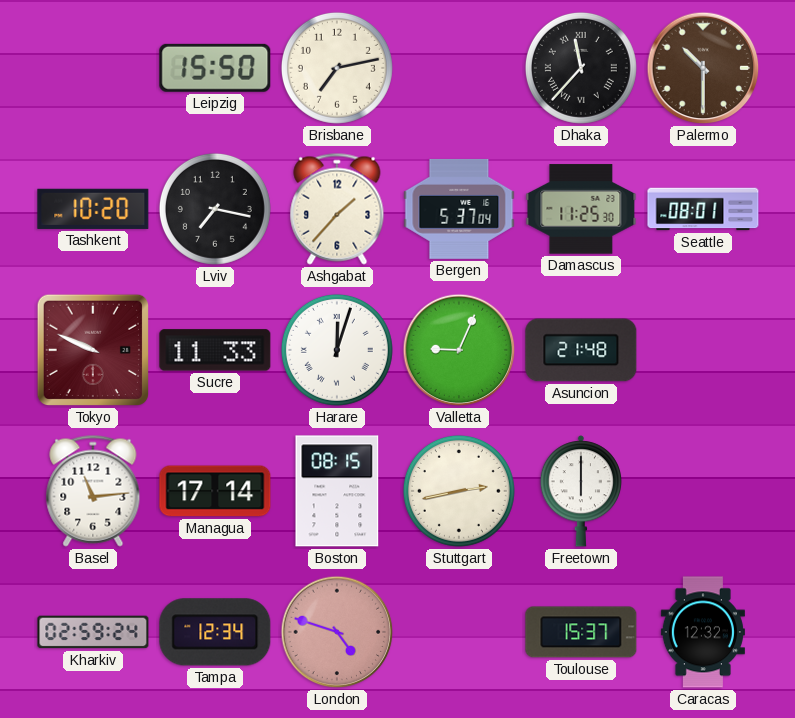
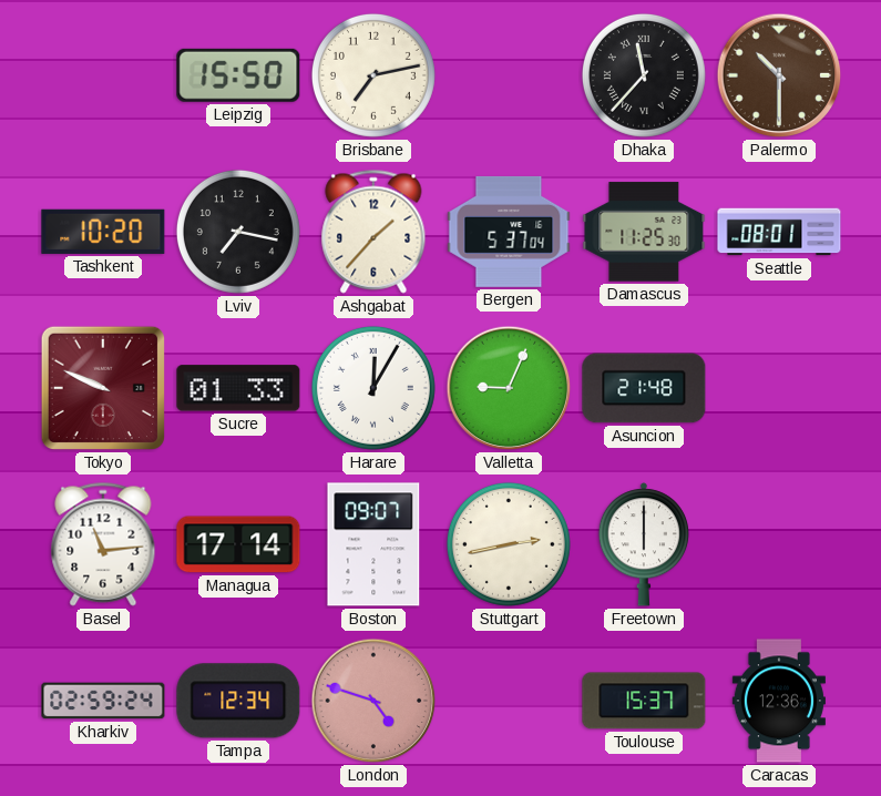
Sucre: 11:33 -> 01:33
Harare: 12:03 -> 12:05
Boston: 08:15 -> 09:07
Caracas: 12:32 -> 12:36
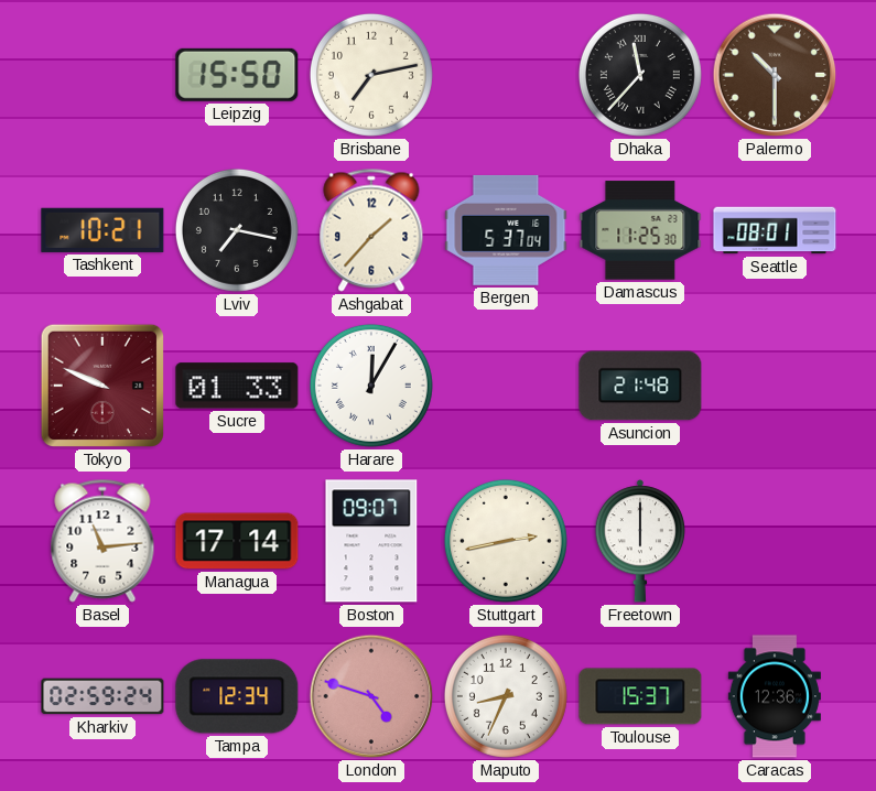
Tashkent: 10:20 -> 10:21
Valletta: 9:04 -> none
Maputo: none -> 8:34
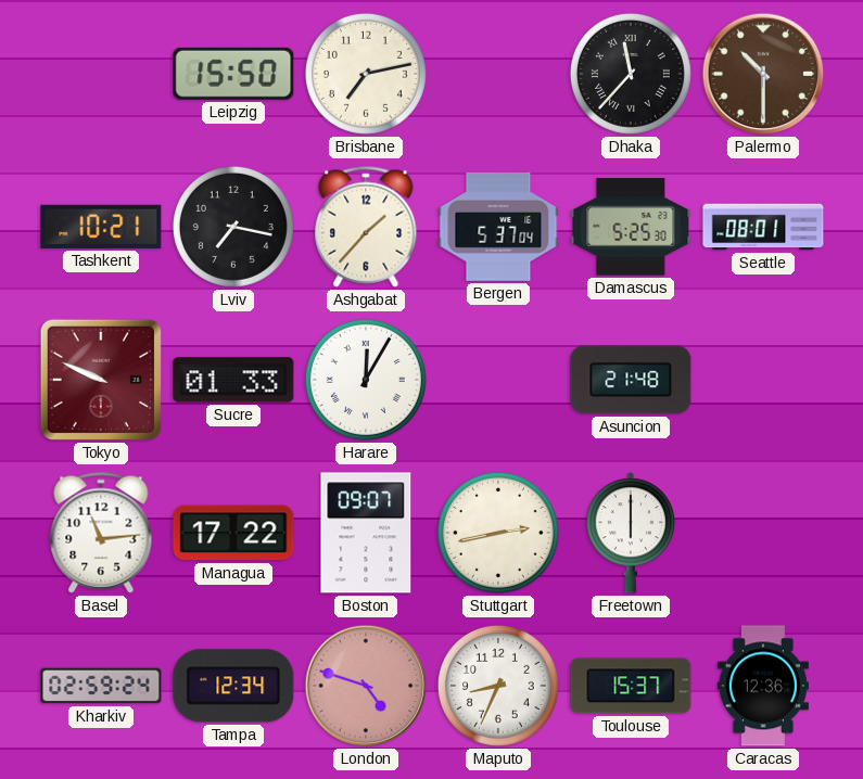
Damascus: 11:25 -> 5:25
Managua: 17:14 -> 17:22
